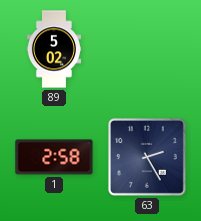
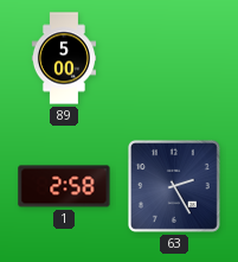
89: 5:02 -> 5:00
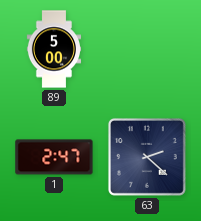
1: 2:58 -> 2:47
63: 2:25 -> 2:22
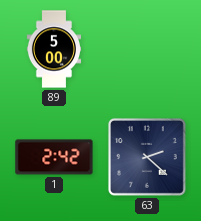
1: 2:47 -> 2:42
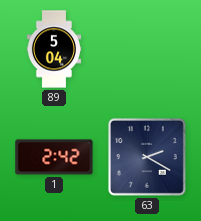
89: 5:00 -> 5:04
63: 2:22 -> 2:20
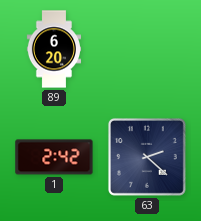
89: 5:04 -> 6:20
63: 2:20 -> 2:22
